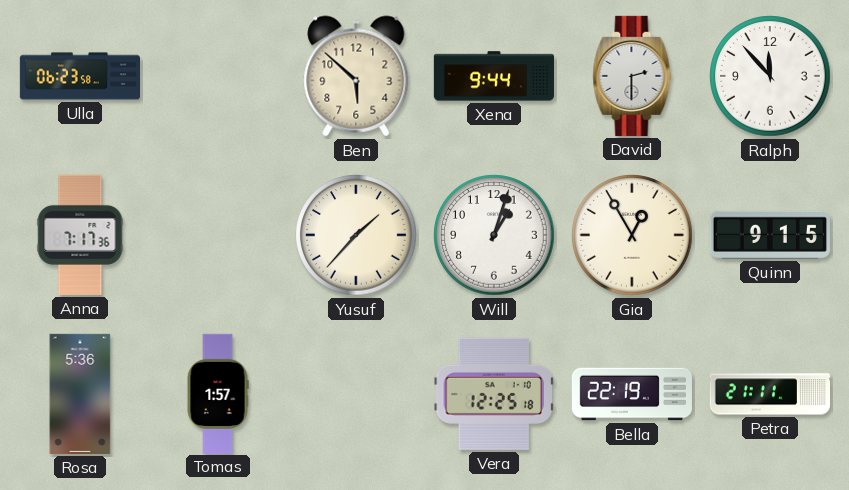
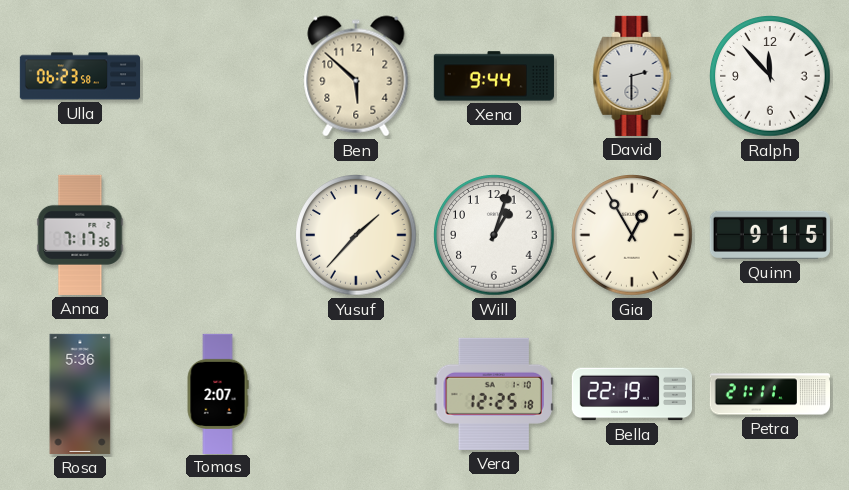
Tomas: 1:57 -> 2:07
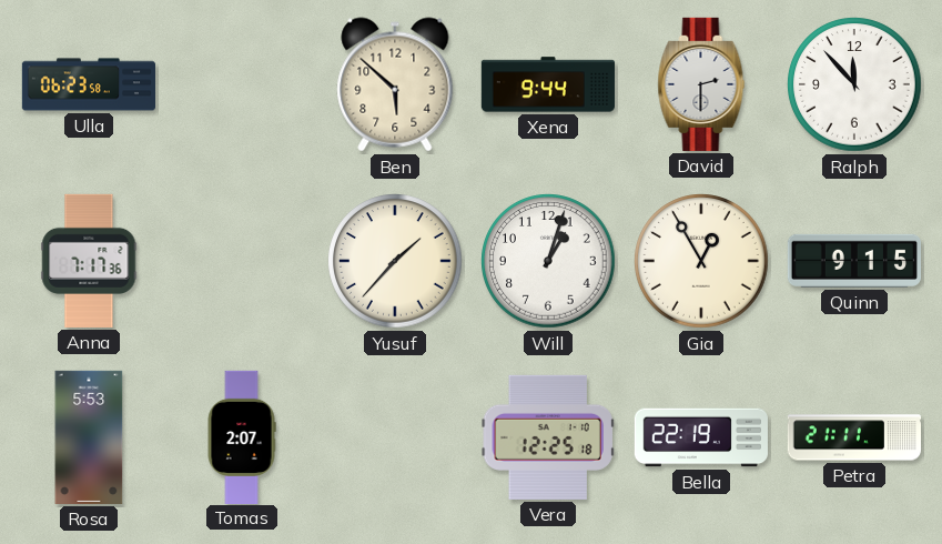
Rosa: 5:36 -> 5:53
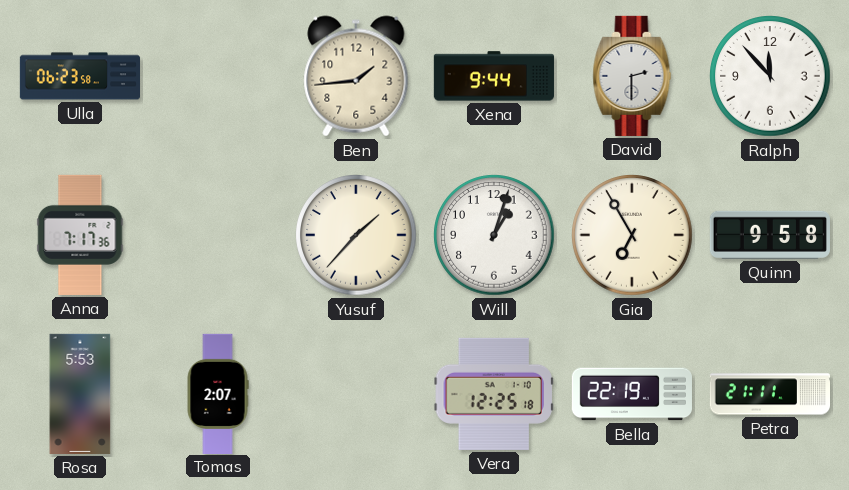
Ben: 5:52 -> 1:44
Gia: 12:55 -> 6:55
Quinn: 9:15 -> 9:58
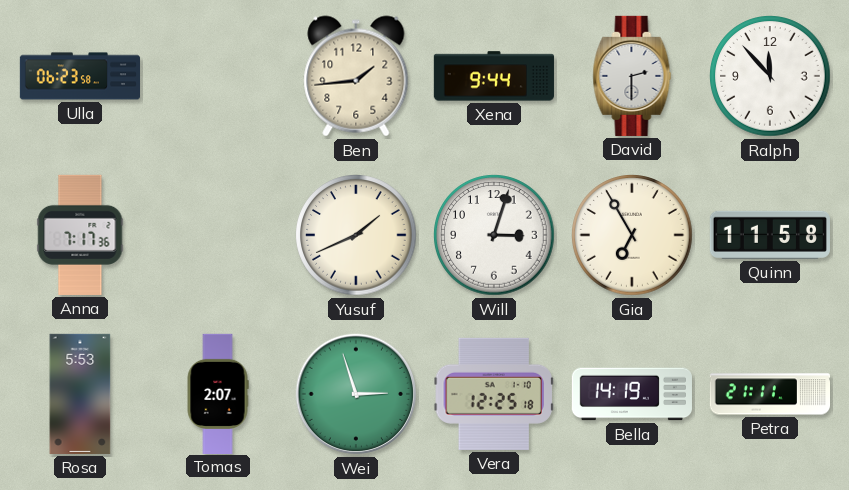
Yusuf: 1:37 -> 1:41
Will: 1:03 -> 3:03
Quinn: 9:58 -> 11:58
Wei: none -> 2:57
Bella: 22:19 -> 14:19
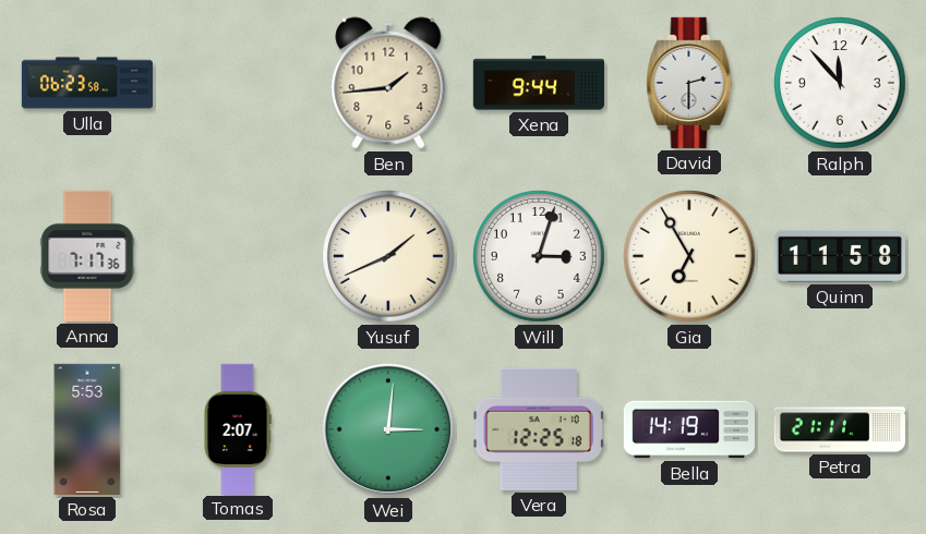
Wei: 2:57 -> 3:01
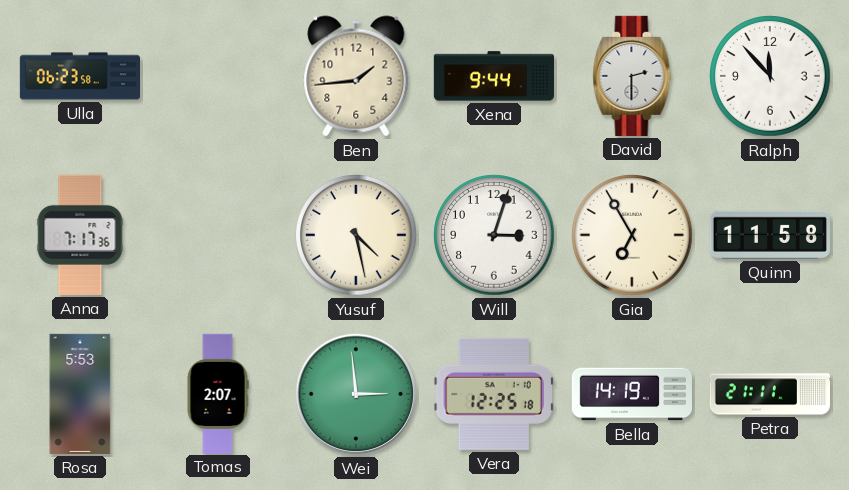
Yusuf: 1:41 -> 4:28
Wei: 3:01 -> 2:59
